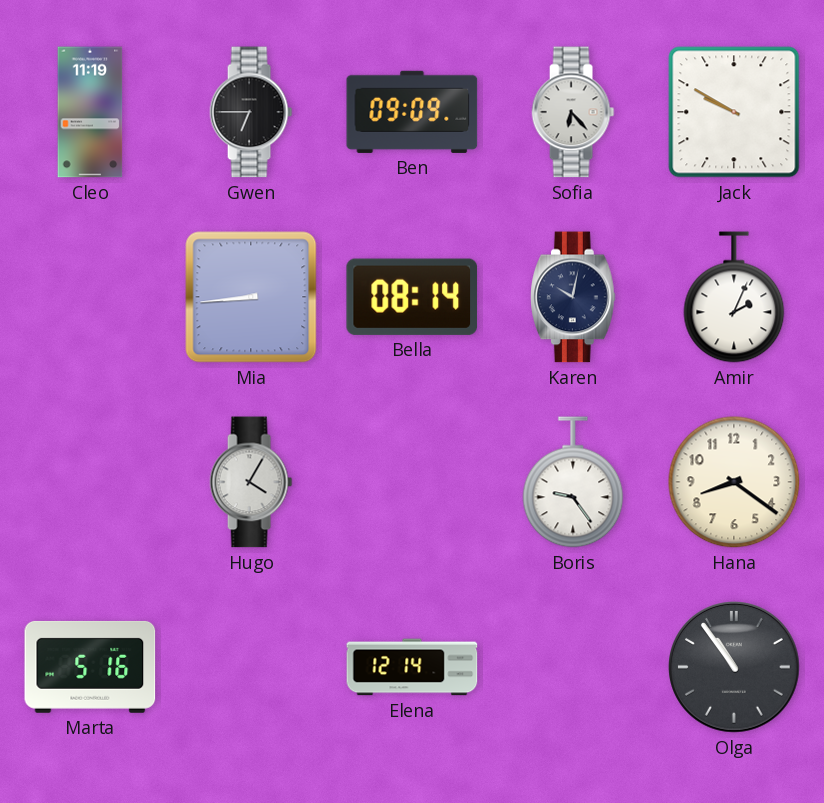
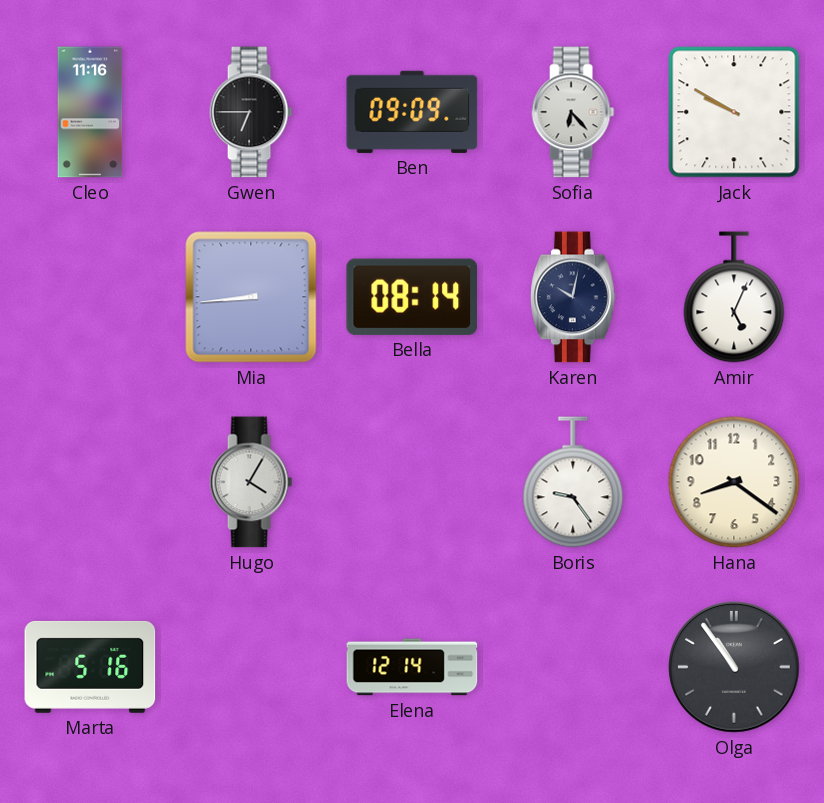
Cleo: 11:19 -> 11:16
Amir: 2:04 -> 5:04
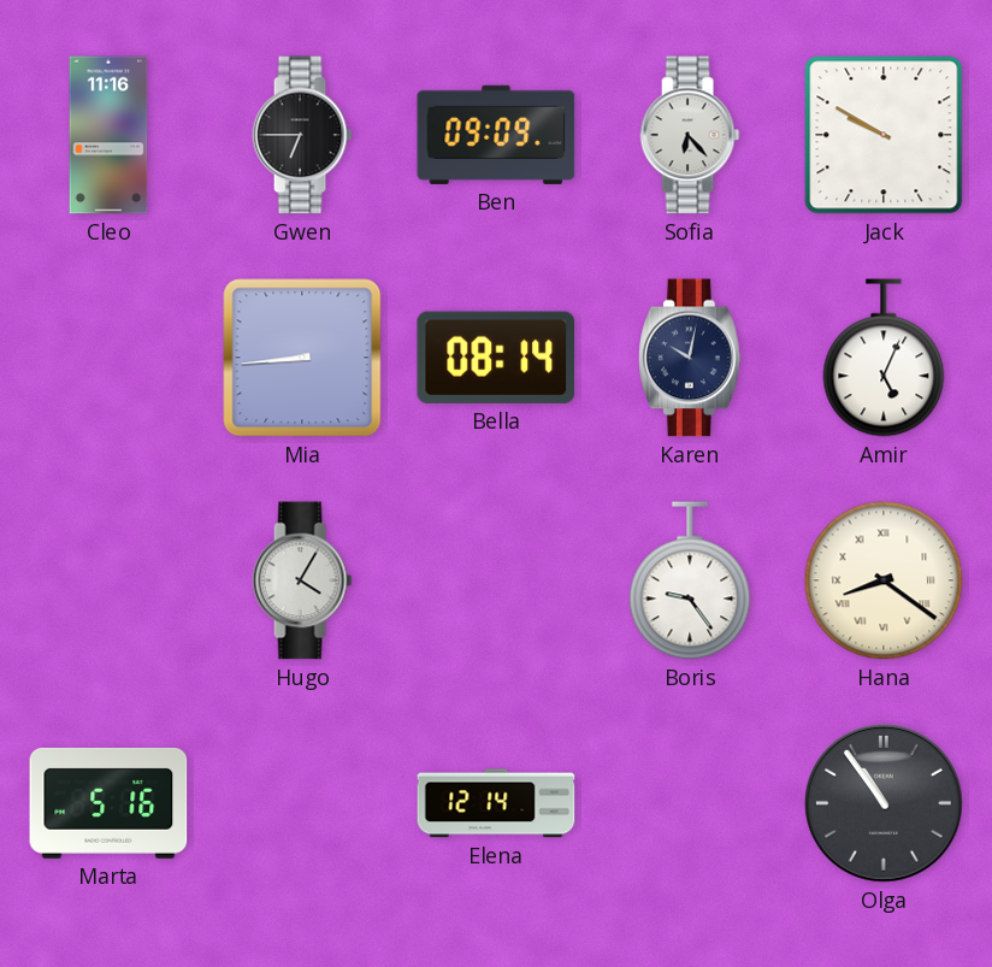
Hana numerals: Arabic -> Roman
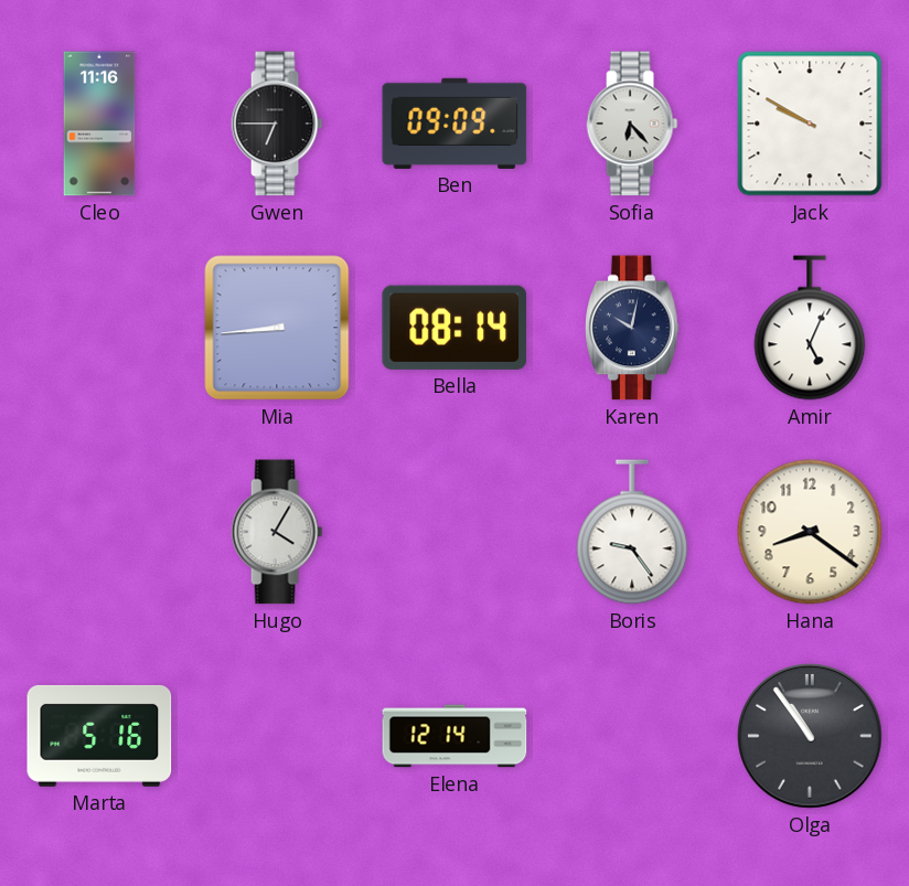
Hana numerals: Roman -> Arabic
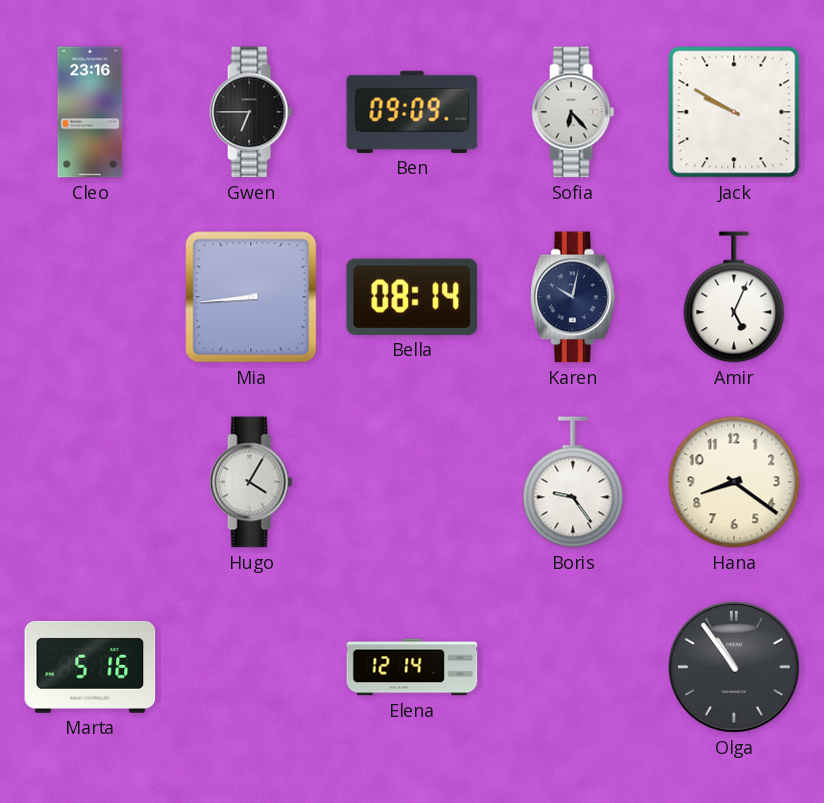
Cleo: 11:16 -> 23:16
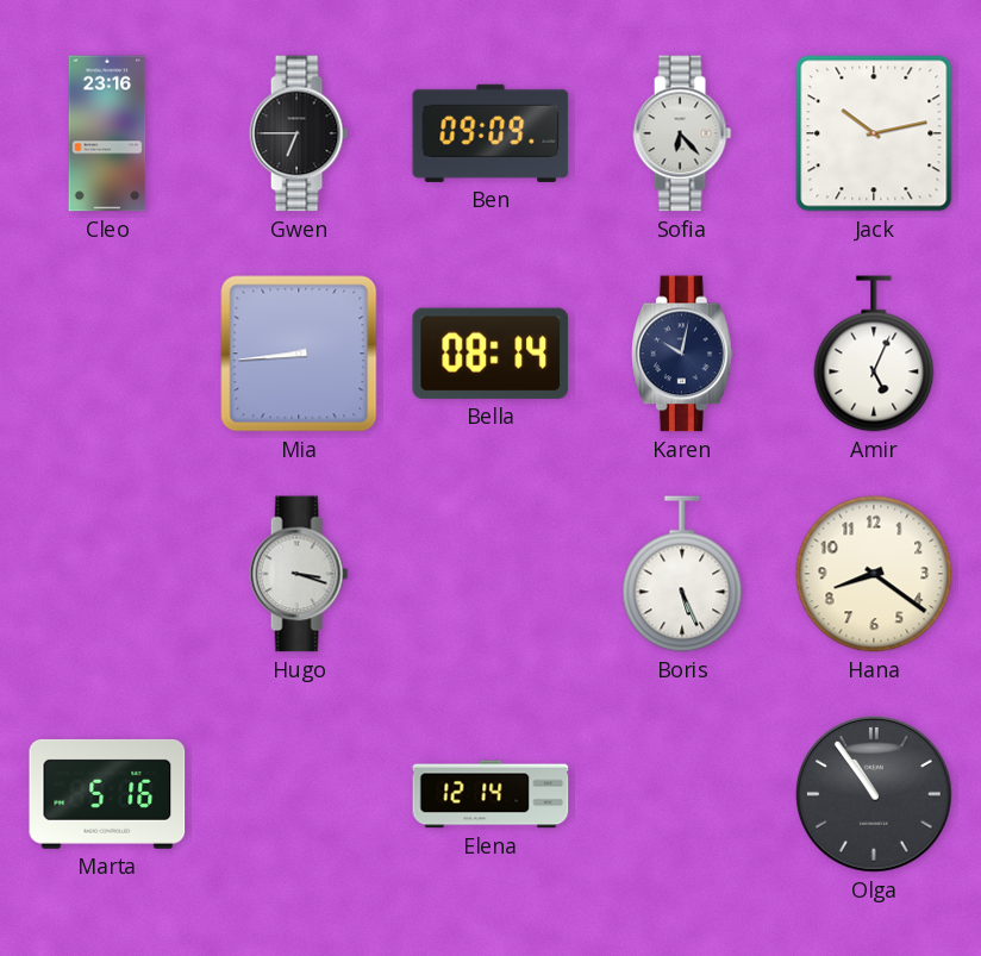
Jack: 9:50 -> 10:13
Hugo: 4:05 -> 3:18
Boris: 9:24 -> 5:26
